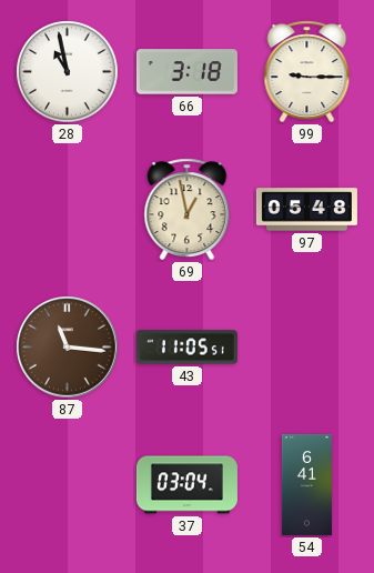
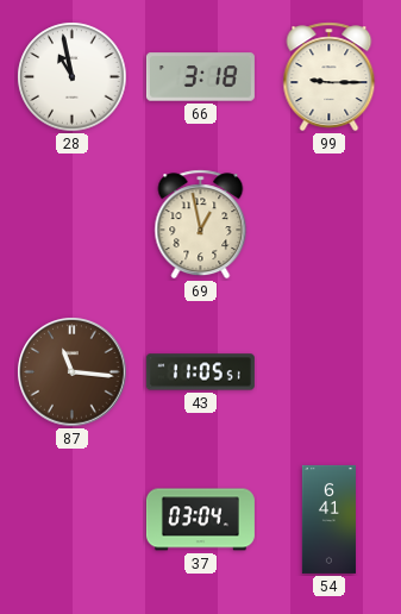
97: 05:48 -> none
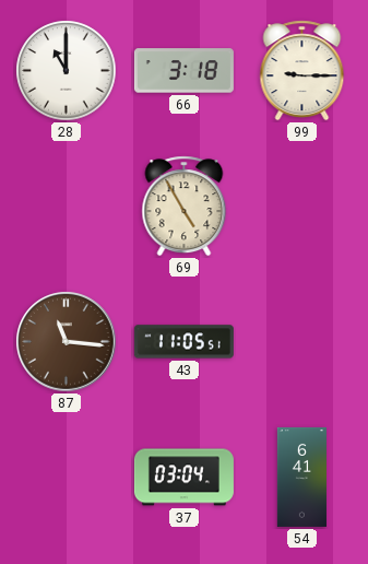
28: 10:58 -> 11:00
69: 12:58 -> 4:55
